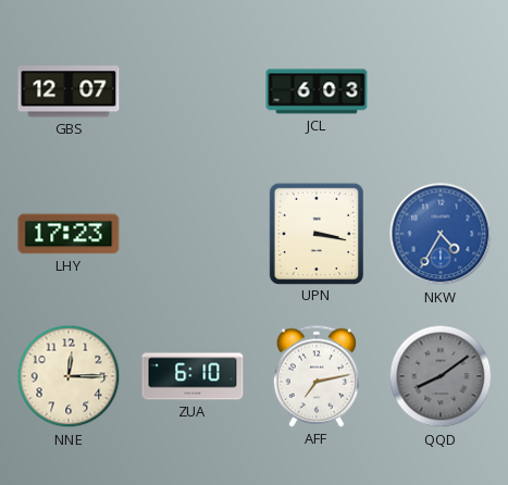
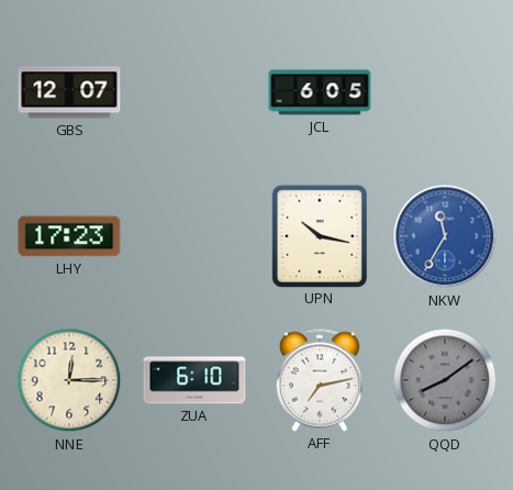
JCL: 6:03 -> 6:05
UPN: 3:17 -> 10:17
NKW: 4:35 -> 11:35
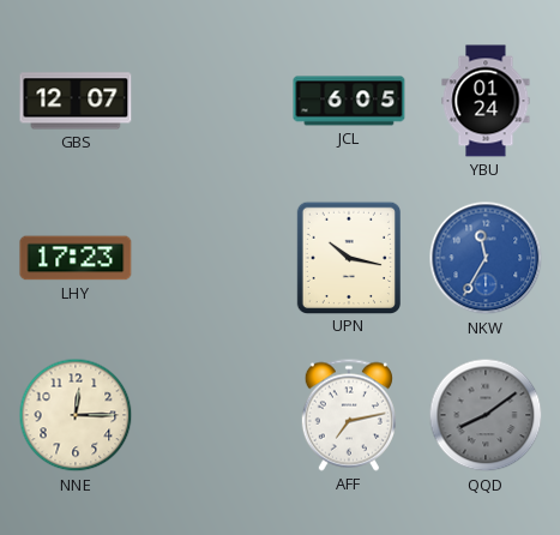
YBU: none -> 01:24
ZUA: 6:10 -> none
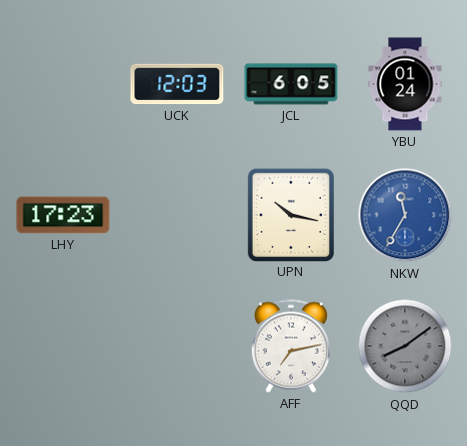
GBS: 12:07 -> none
UCK: none -> 12:03
NNE: 12:15 -> none
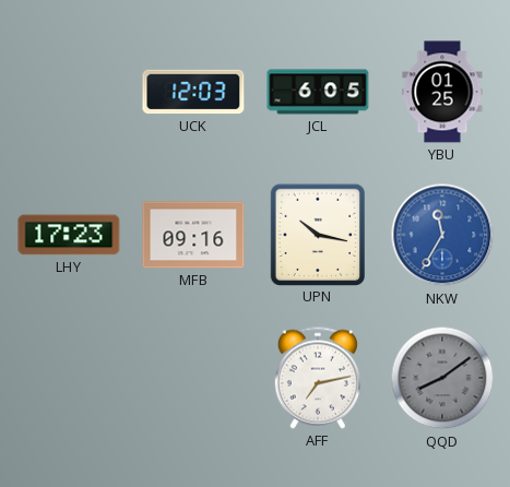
YBU: 01:24 -> 01:25
MFB: none -> 09:16
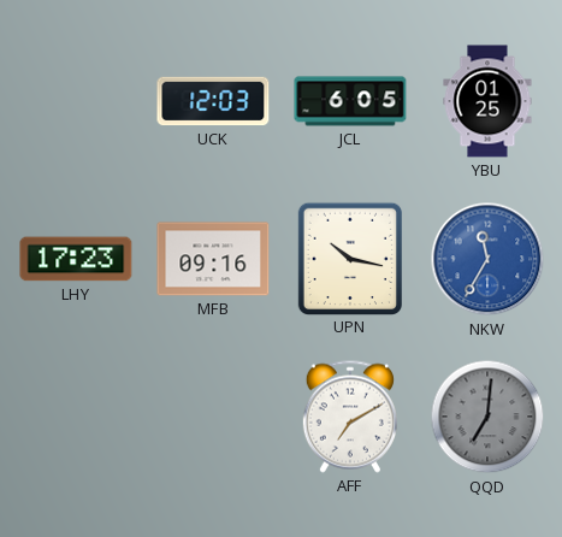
AFF: 7:13 -> 7:10
QQD: 8:09 -> 7:01
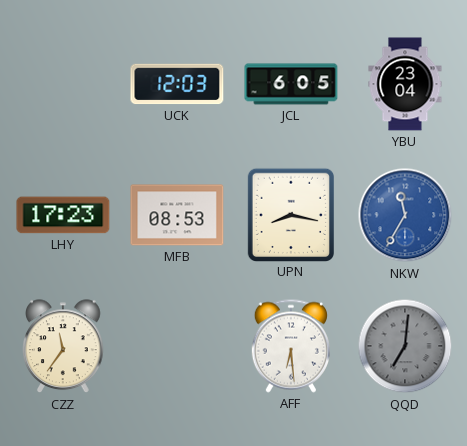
YBU: 01:25 -> 23:04
MFB: 09:16 -> 08:53
UPN: 10:17 -> 8:17
CZZ: none -> 11:36
AFF: 7:10 -> 6:29
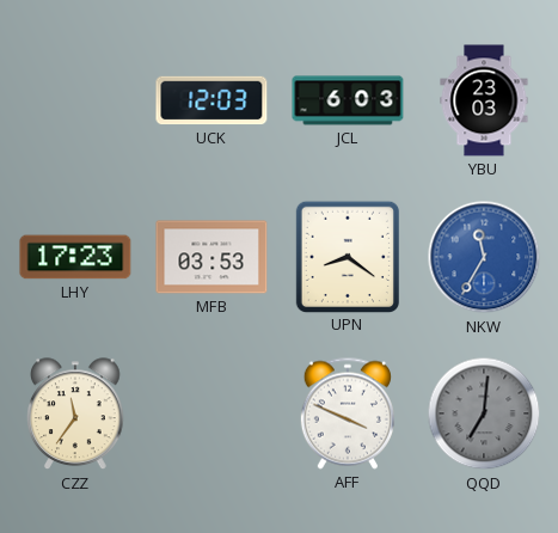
JCL: 6:05 -> 6:03
YBU: 23:04 -> 23:03
MFB: 08:53 -> 03:53
UPN: 8:17 -> 8:21
AFF: 6:29 -> 3:49
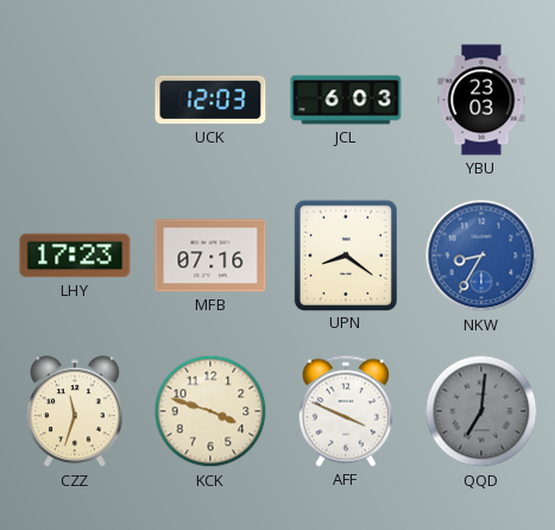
MFB: 03:53 -> 07:16
NKW: 11:35 -> 8:35
CZZ: 11:36 -> 11:33
KCK: none -> 3:48
